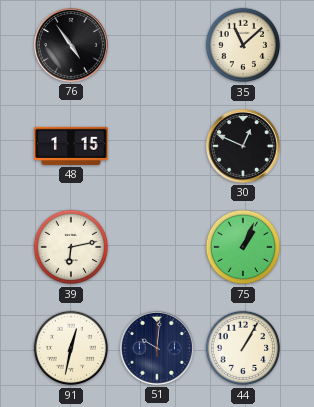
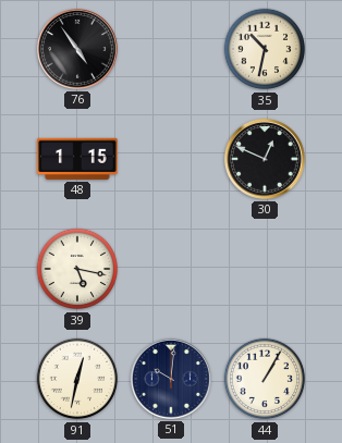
35: 11:08 -> 10:32
39: 6:13 -> 5:17
75: 1:04 -> none
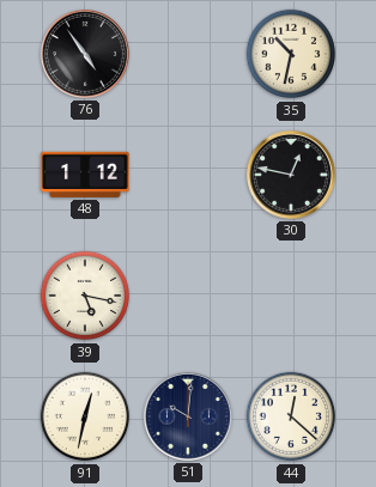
48: 1:15 -> 1:12
30: 12:49 -> 12:47
44: 1:05 -> 12:22
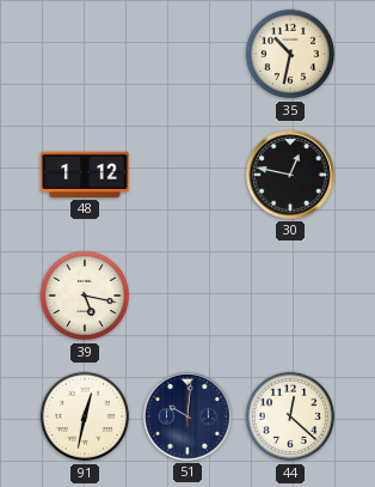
76: 4:54 -> none
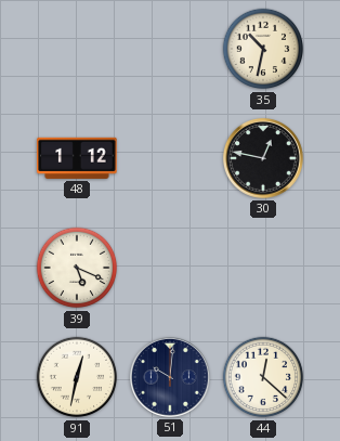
39: 5:17 -> 5:19
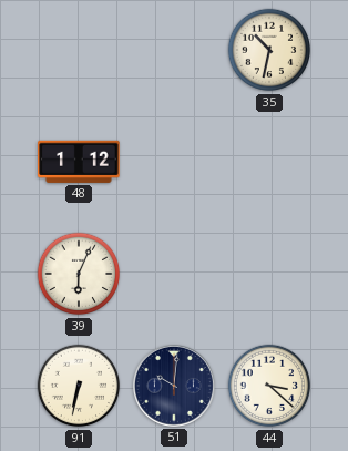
30: 12:47 -> none
39: 5:19 -> 6:04
91: 12:32 -> 6:32
44: 12:22 -> 3:22
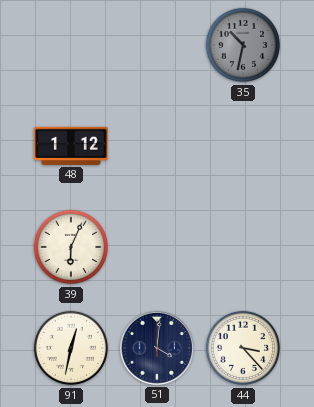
35 dial: cream -> grey
91: 6:32 -> 12:32
51: 10:01 -> 4:01
44: 3:22 -> 3:23
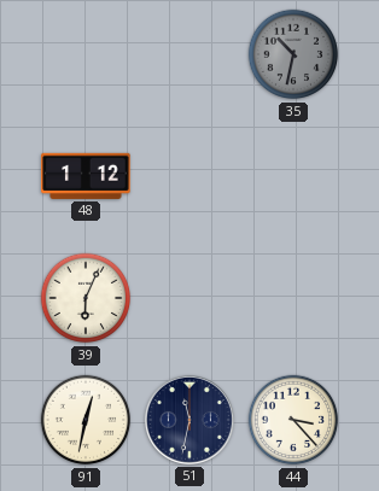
51: 4:01 -> 11:32
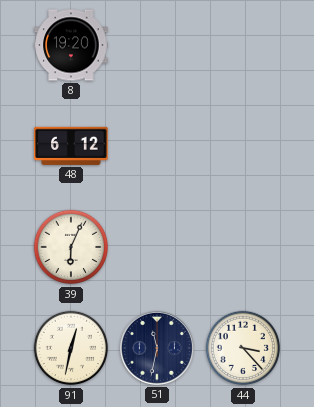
8: none -> 19:20
35: 10:32 -> none
48: 1:12 -> 6:12
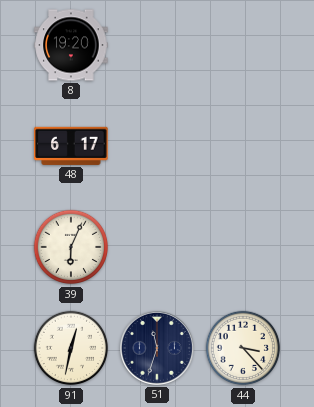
48: 6:12 -> 6:17
51: 11:32 -> 11:33
